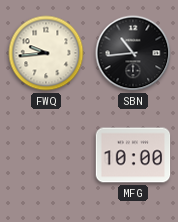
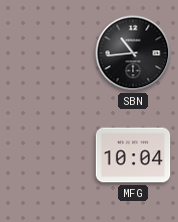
FWQ: 9:44 -> none
MFG: 10:00 -> 10:04
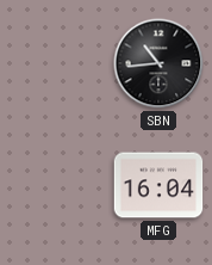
MFG: 10:04 -> 16:04
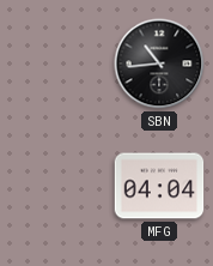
MFG: 16:04 -> 04:04
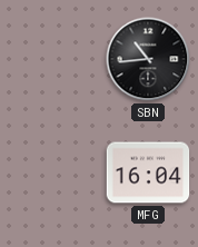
MFG: 04:04 -> 16:04
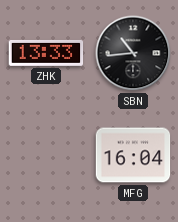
ZHK: none -> 13:33
